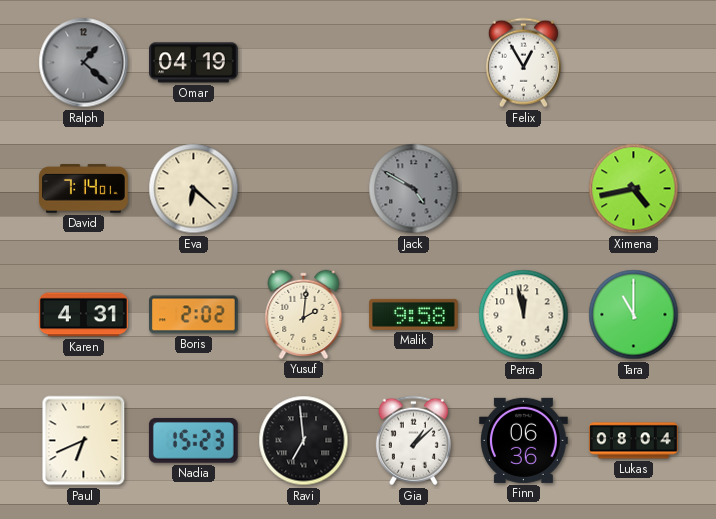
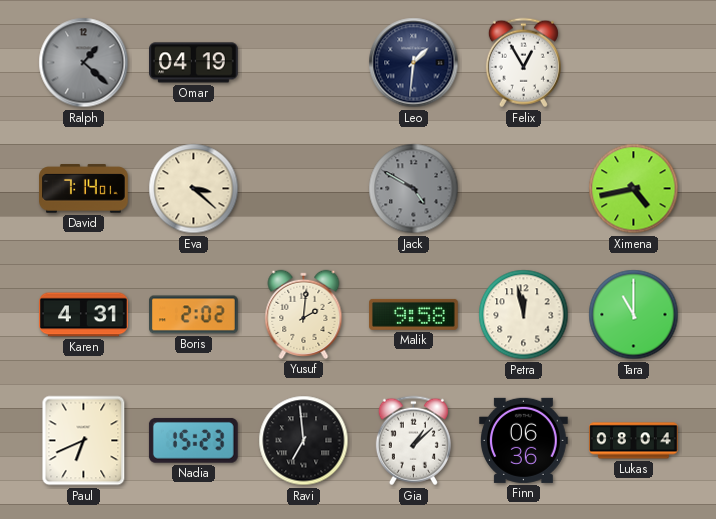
Leo: none -> 1:31
Eva: 6:22 -> 3:22
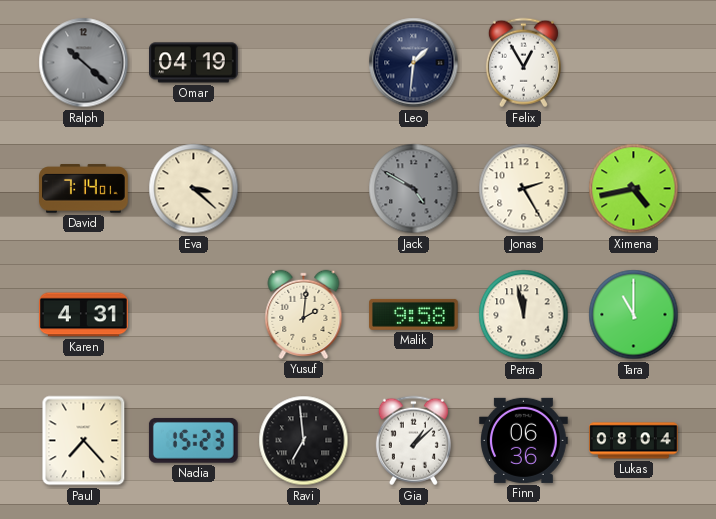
Ralph: 1:22 -> 10:22
Jonas: none -> 2:25
Boris: 2:02 -> none
Paul: 6:41 -> 7:23
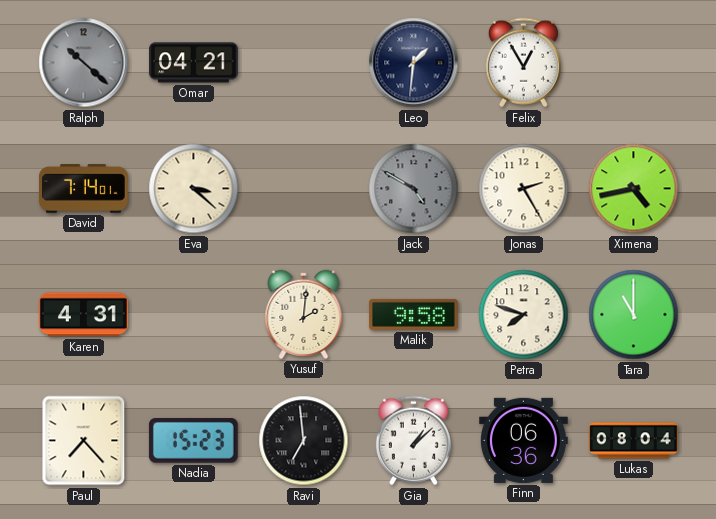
Omar: 04:19 -> 04:21
Petra: 11:58 -> 7:48
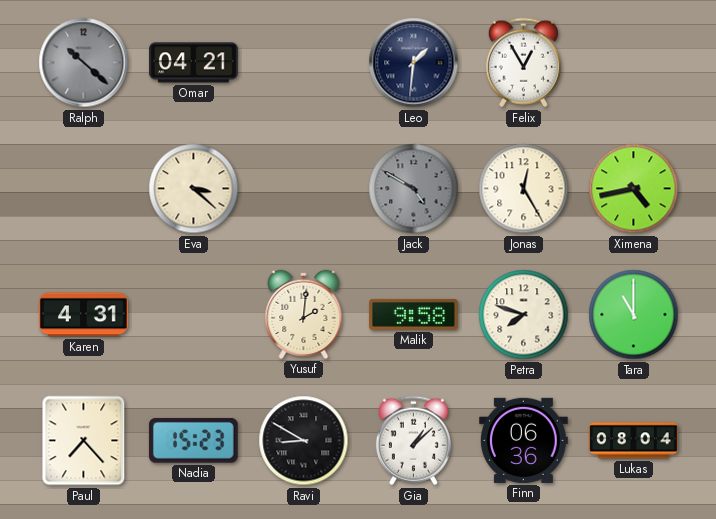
David: 7:14 -> none
Jonas: 2:25 -> 12:25
Ravi: 6:59 -> 8:50
